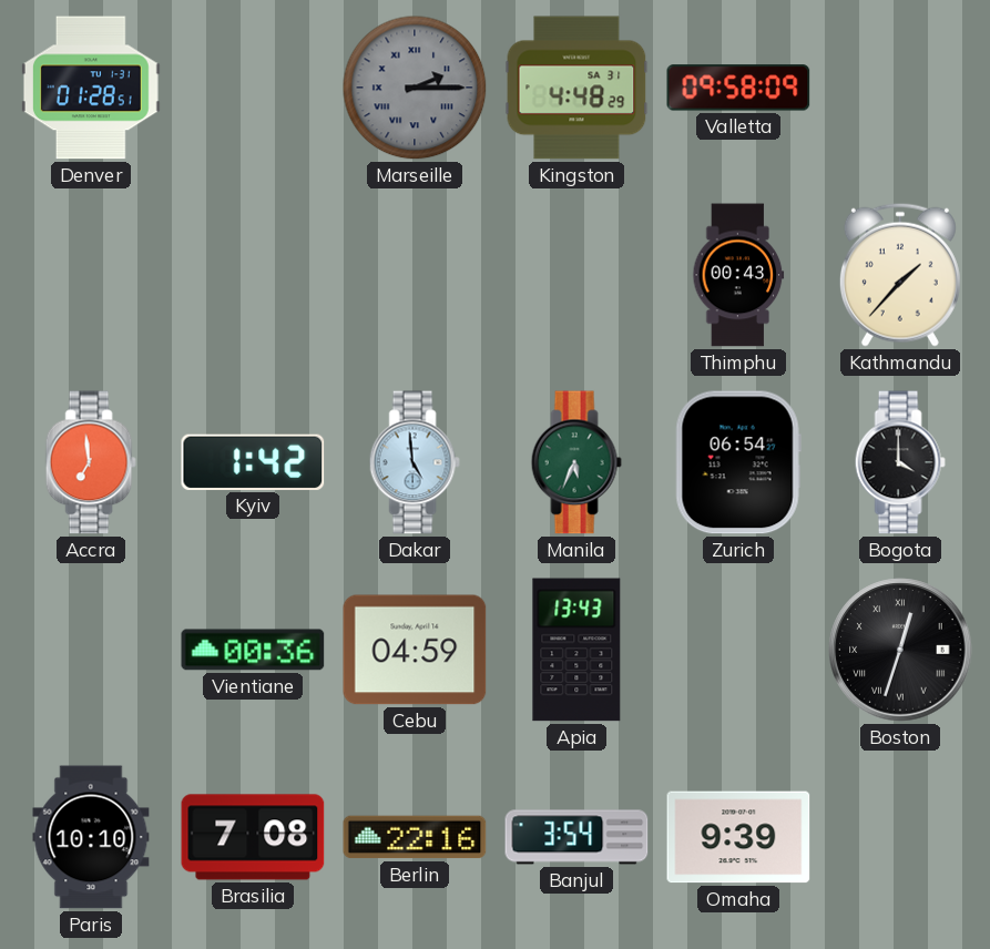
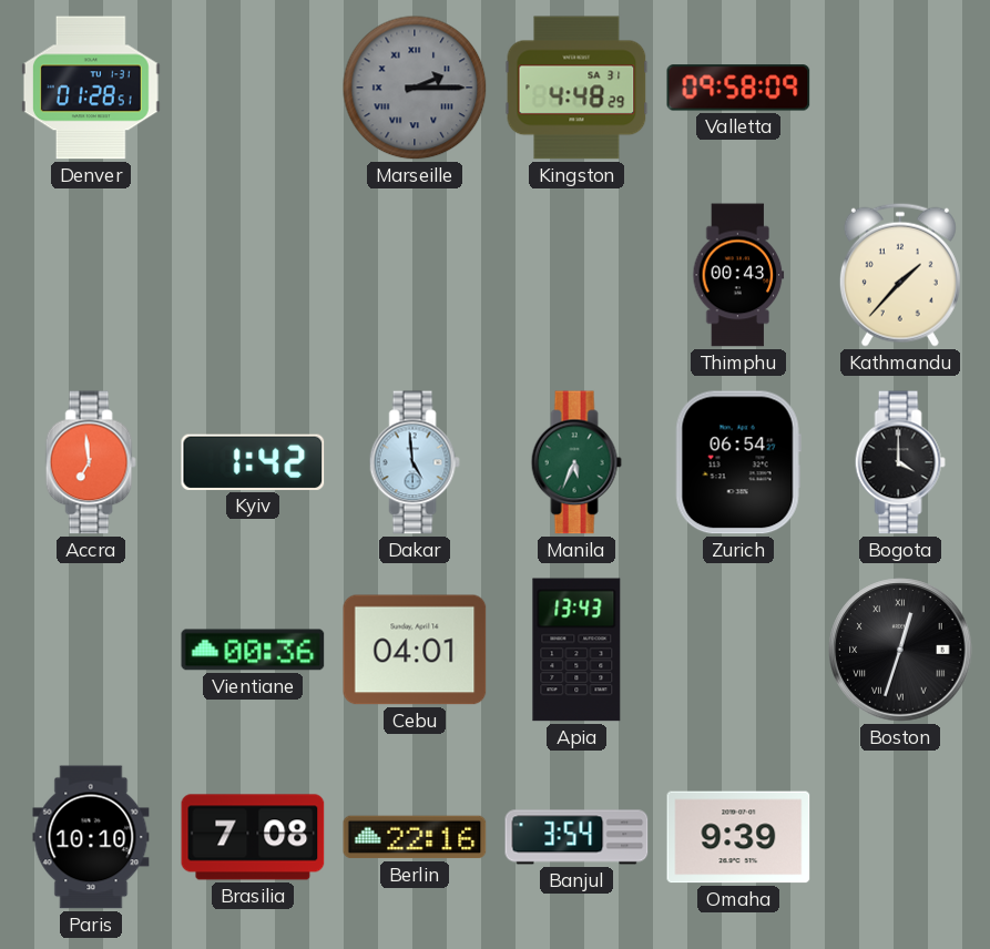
Cebu: 04:59 -> 04:01
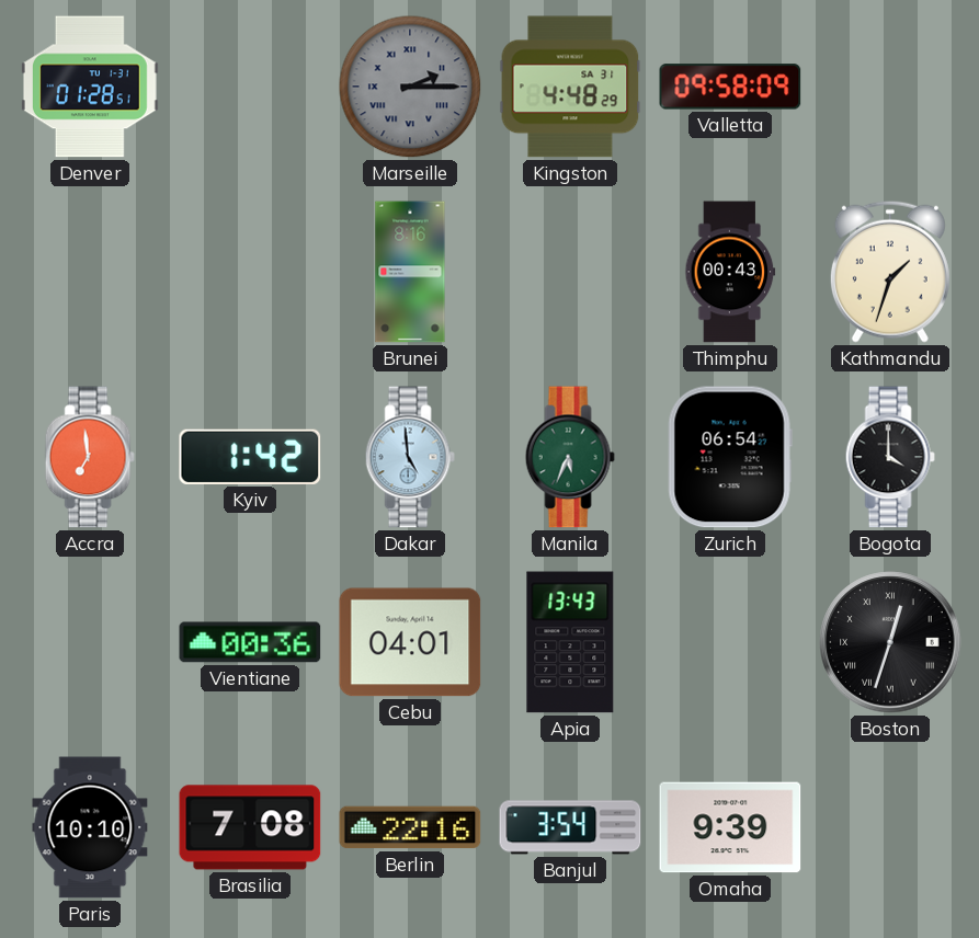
Brunei: none -> 8:16
Kathmandu: 1:37 -> 1:33
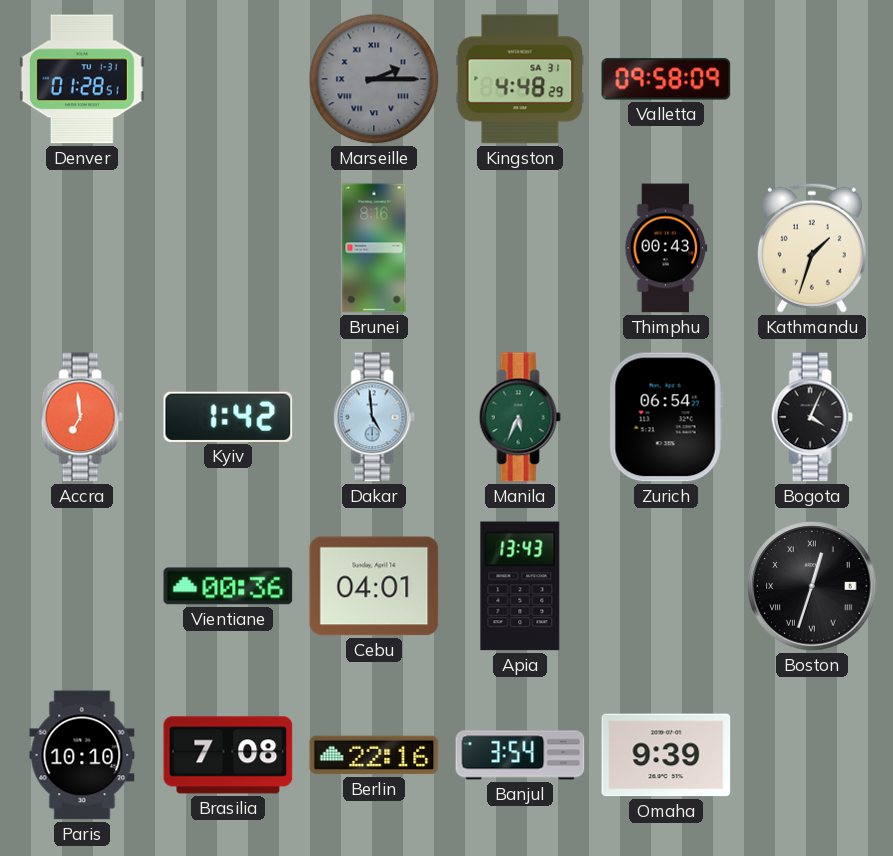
Bogota: 4:00 -> 4:04
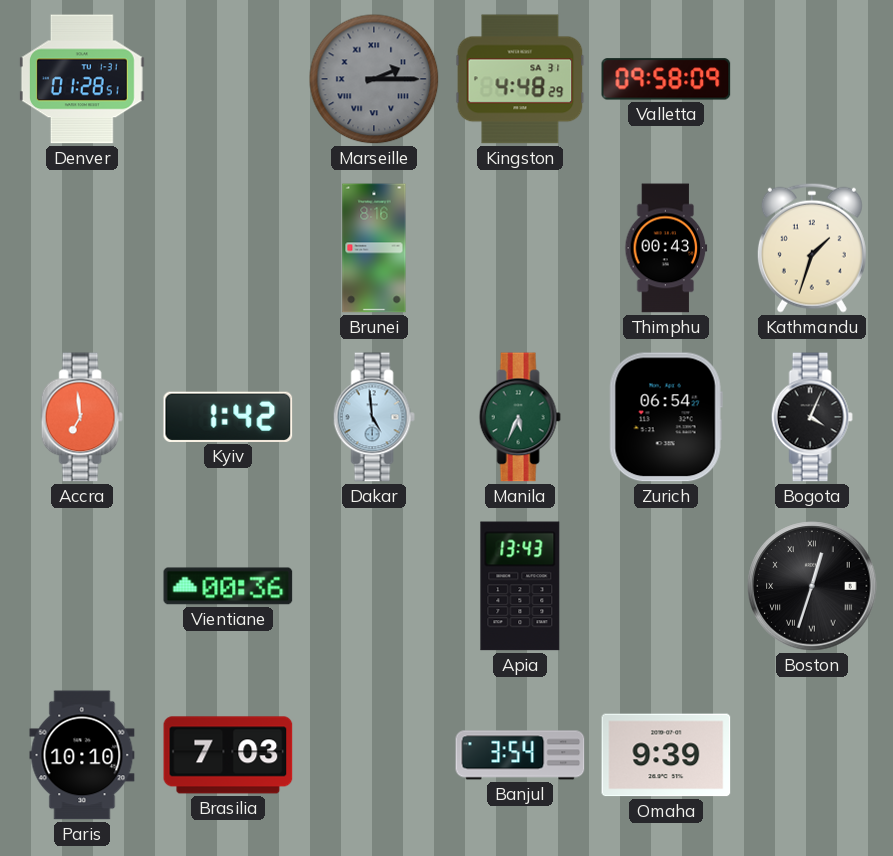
Cebu: 04:01 -> none
Brasilia: 7:08 -> 7:03
Berlin: 22:16 -> none
